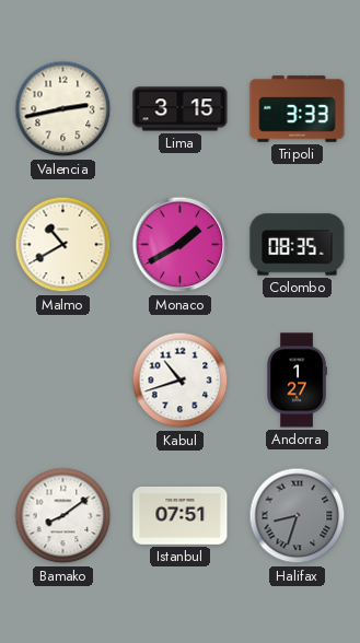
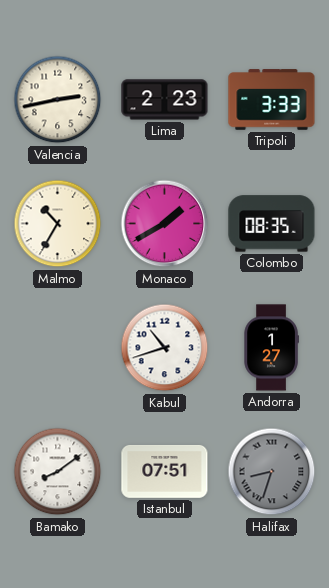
Lima: 3:15 -> 2:23
Malmo: 10:40 -> 10:35
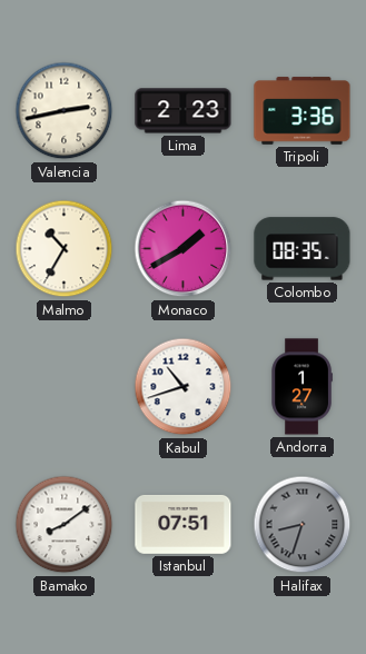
Tripoli: 3:33 -> 3:36
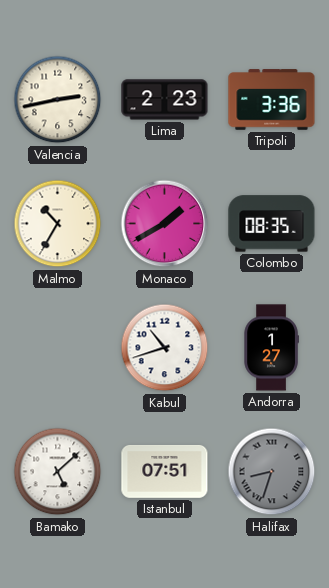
Bamako: 8:09 -> 5:08
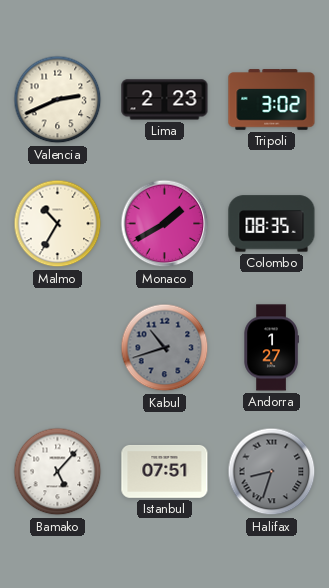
Valencia: 2:43 -> 2:41
Tripoli: 3:36 -> 3:02
Kabul dial: white -> grey
Bamako: 5:08 -> 5:07
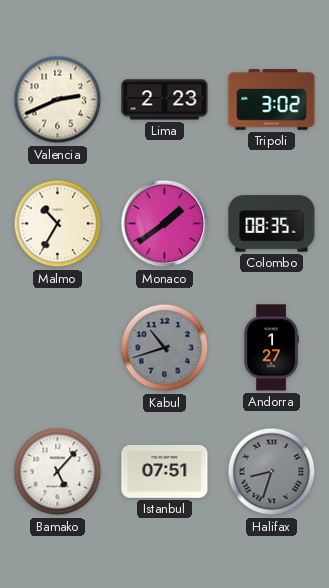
Monaco: 1:40 -> 1:39
